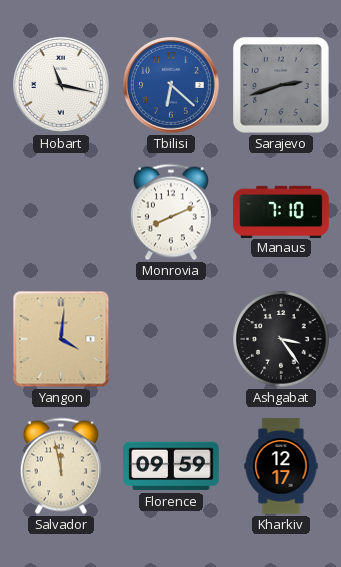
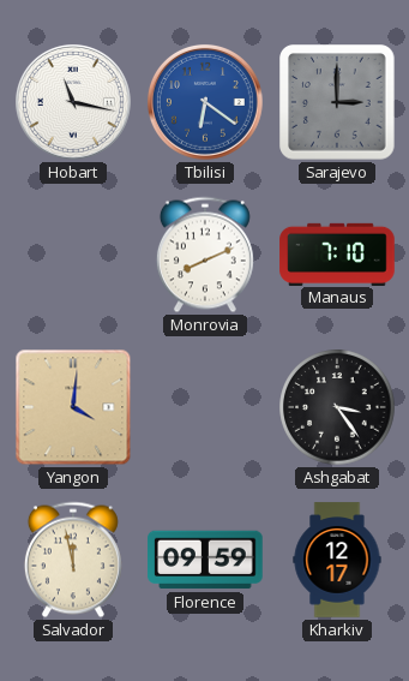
Tbilisi: 6:22 -> 6:21
Sarajevo: 2:42 -> 3:00
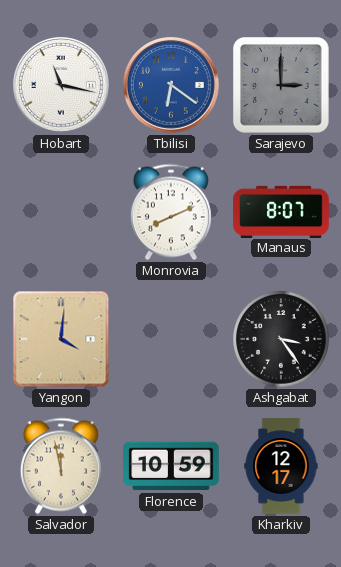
Manaus: 7:10 -> 8:07
Florence: 09:59 -> 10:59
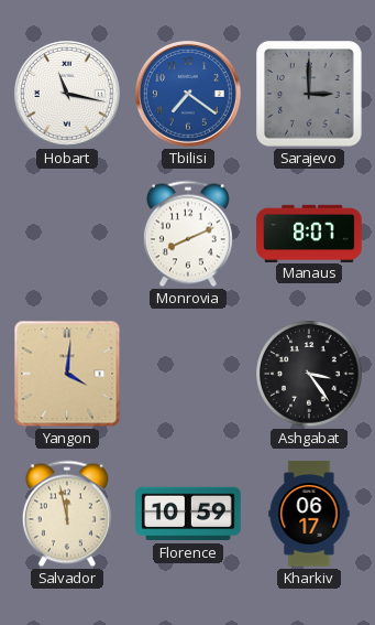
Tbilisi: 6:21 -> 7:21
Kharkiv: 12:17 -> 06:17
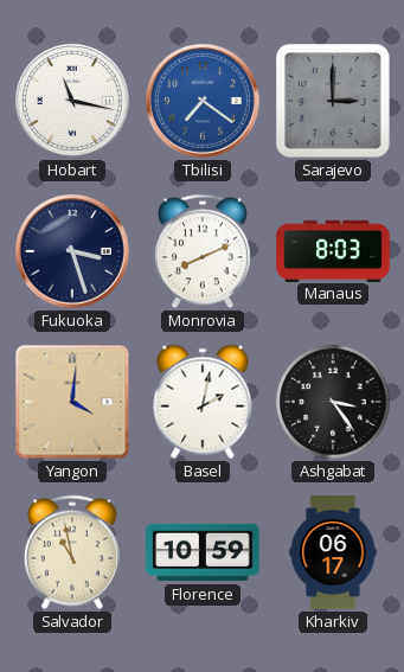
Fukuoka: none -> 3:27
Manaus: 8:07 -> 8:03
Basel: none -> 2:02
Salvador: 11:58 -> 10:58
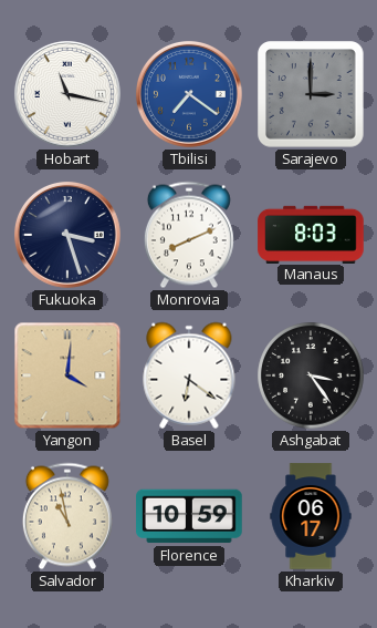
Basel: 2:02 -> 6:21
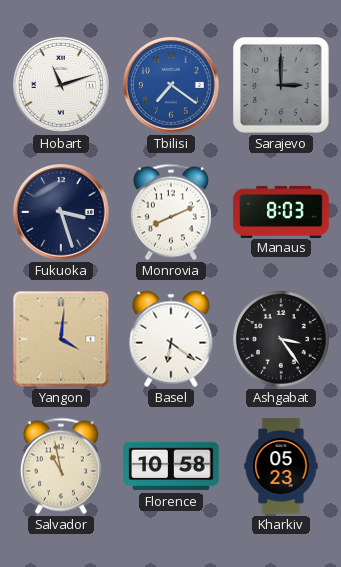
Hobart: 11:17 -> 11:12
Florence: 10:59 -> 10:58
Kharkiv: 06:17 -> 05:23
